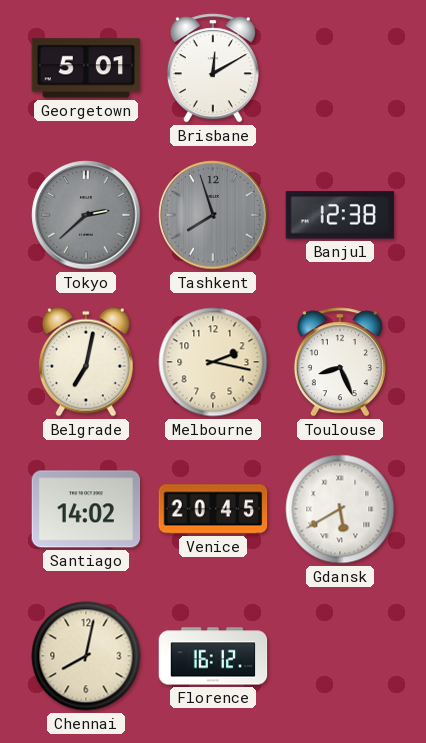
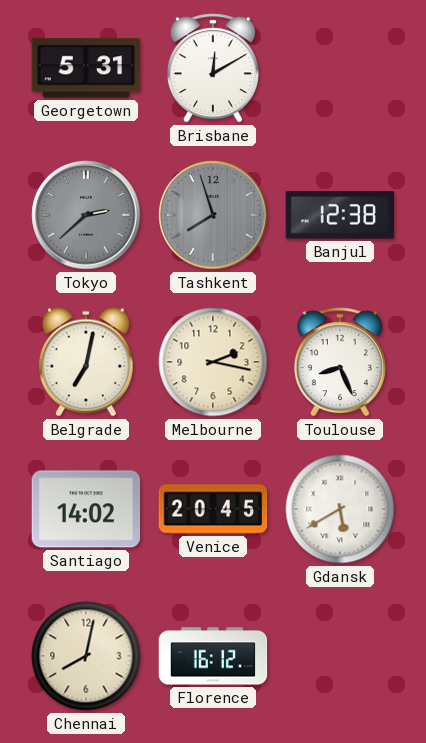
Georgetown: 5:01 -> 5:31
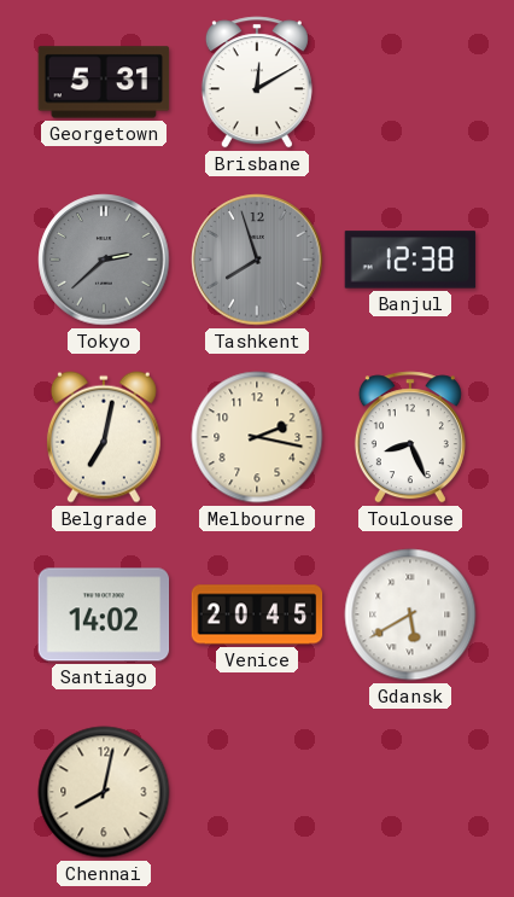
Florence: 16:12 -> none
